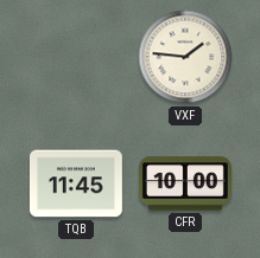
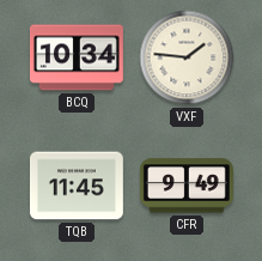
BCQ: none -> 10:34
CFR: 10:00 -> 9:49
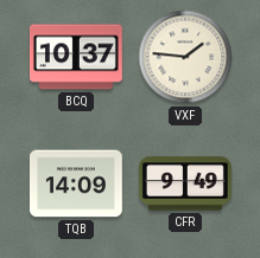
BCQ: 10:34 -> 10:37
TQB: 11:45 -> 14:09
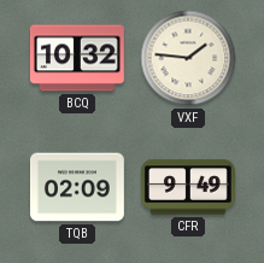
BCQ: 10:37 -> 10:32
TQB: 14:09 -> 02:09
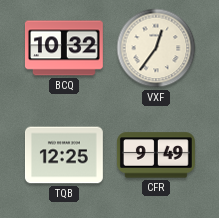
VXF: 1:46 -> 12:36
TQB: 02:09 -> 12:25
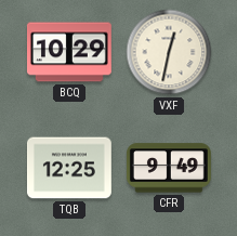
BCQ: 10:32 -> 10:29
VXF: 12:36 -> 12:32
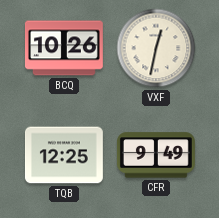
BCQ: 10:29 -> 10:26
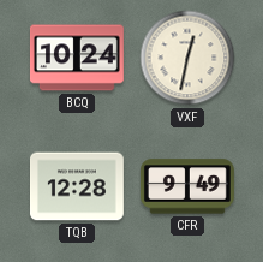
BCQ: 10:26 -> 10:24
TQB: 12:25 -> 12:28
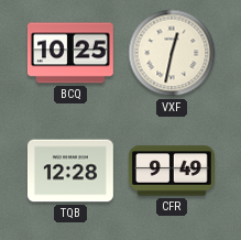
BCQ: 10:24 -> 10:25
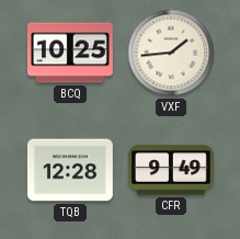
VXF: 12:32 -> 1:44
